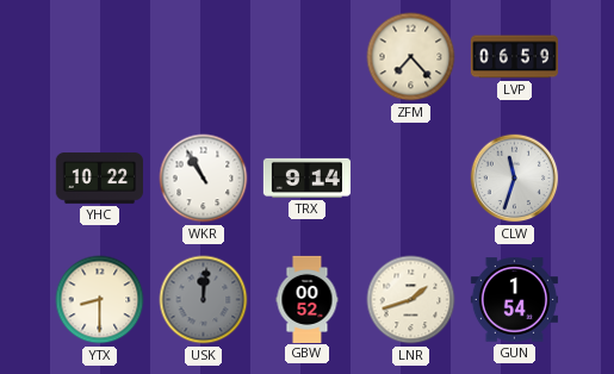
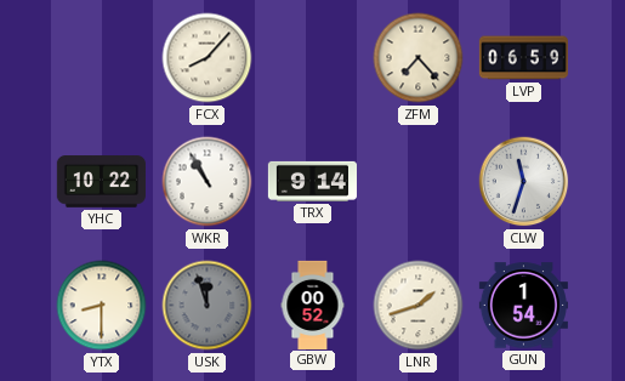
FCX: none -> 8:07
USK: 12:01 -> 11:57
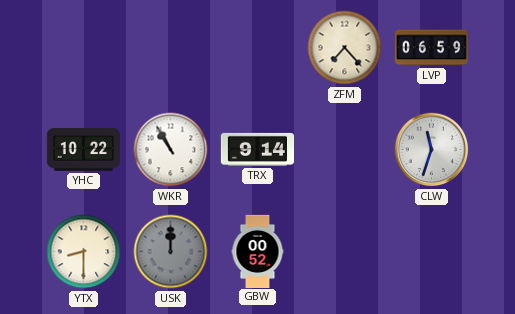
FCX: 8:07 -> none
USK: 11:57 -> 12:00
LNR: 1:42 -> none
GUN: 1:54 -> none
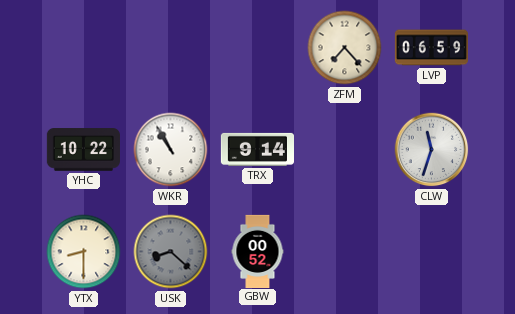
USK: 12:00 -> 8:22
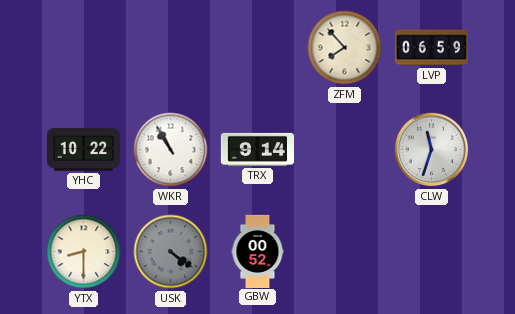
ZFM: 7:23 -> 7:53
USK: 8:22 -> 4:21
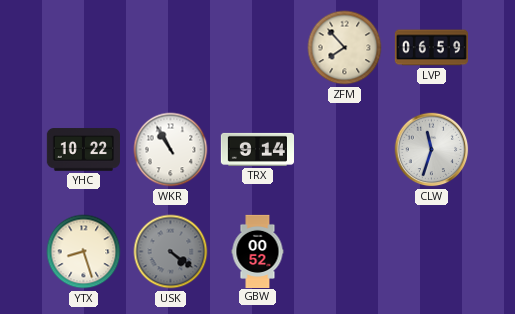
YTX: 8:30 -> 8:27
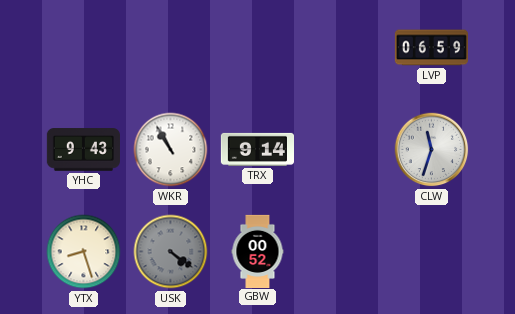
ZFM: 7:53 -> none
YHC: 10:22 -> 9:43
